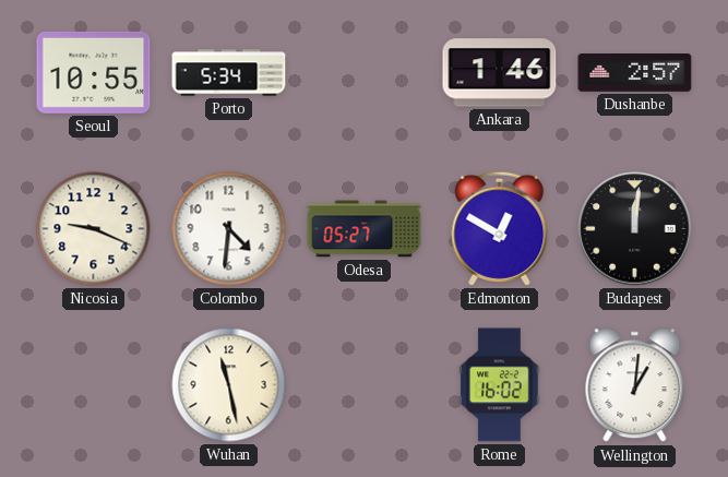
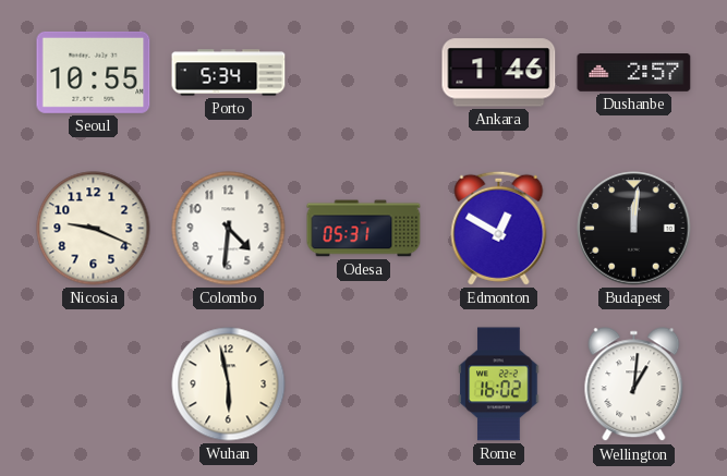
Odesa: 05:27 -> 05:31
Wuhan: 11:28 -> 5:58
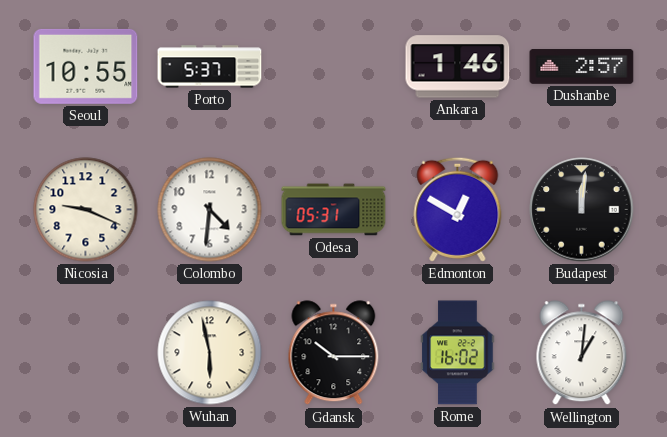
Porto: 5:34 -> 5:37
Gdansk: none -> 10:15
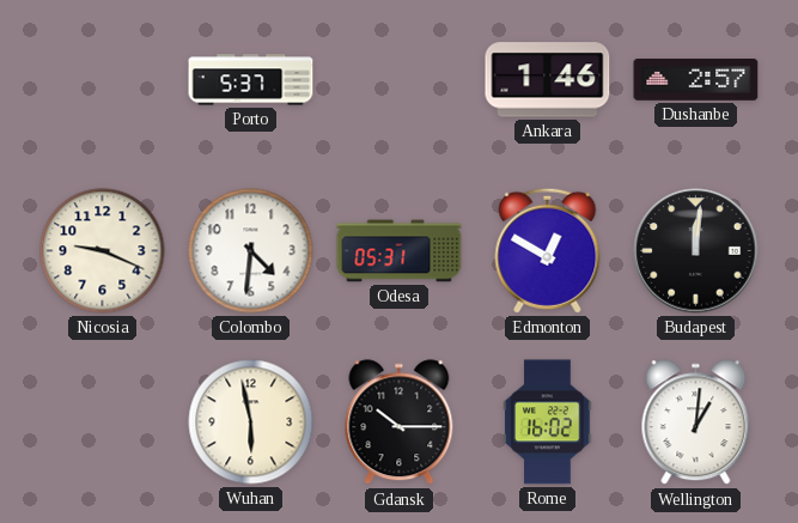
Seoul: 10:55 -> none
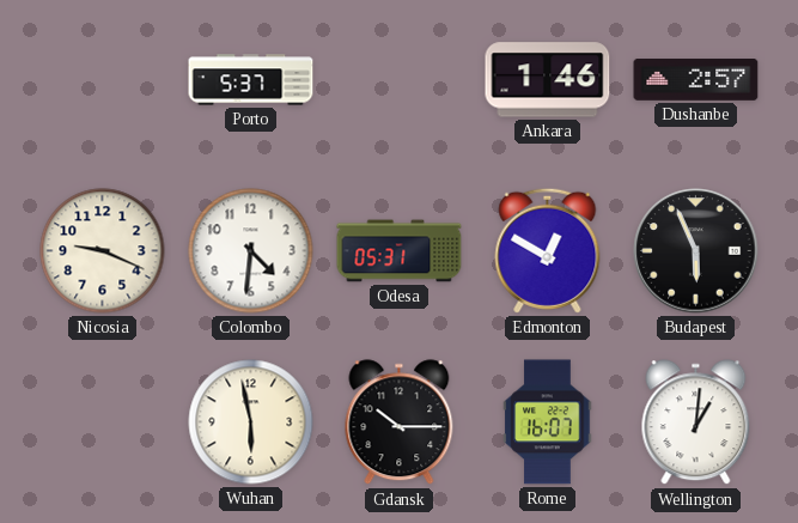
Budapest: 12:01 -> 5:56
Rome: 16:02 -> 16:07
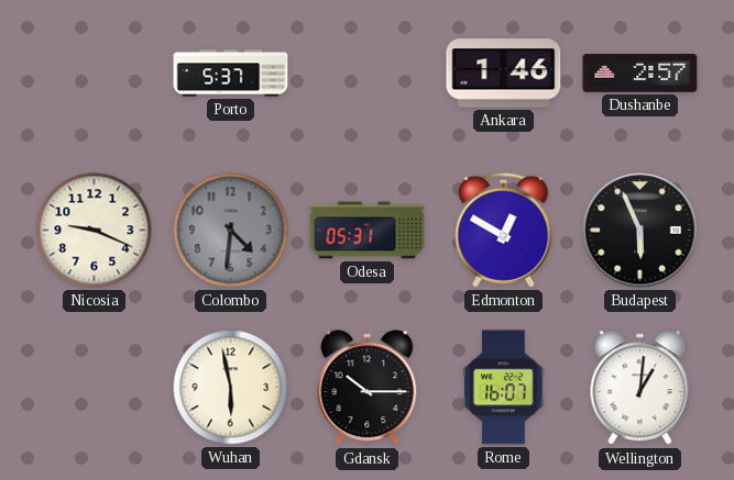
Colombo dial: white -> grey
